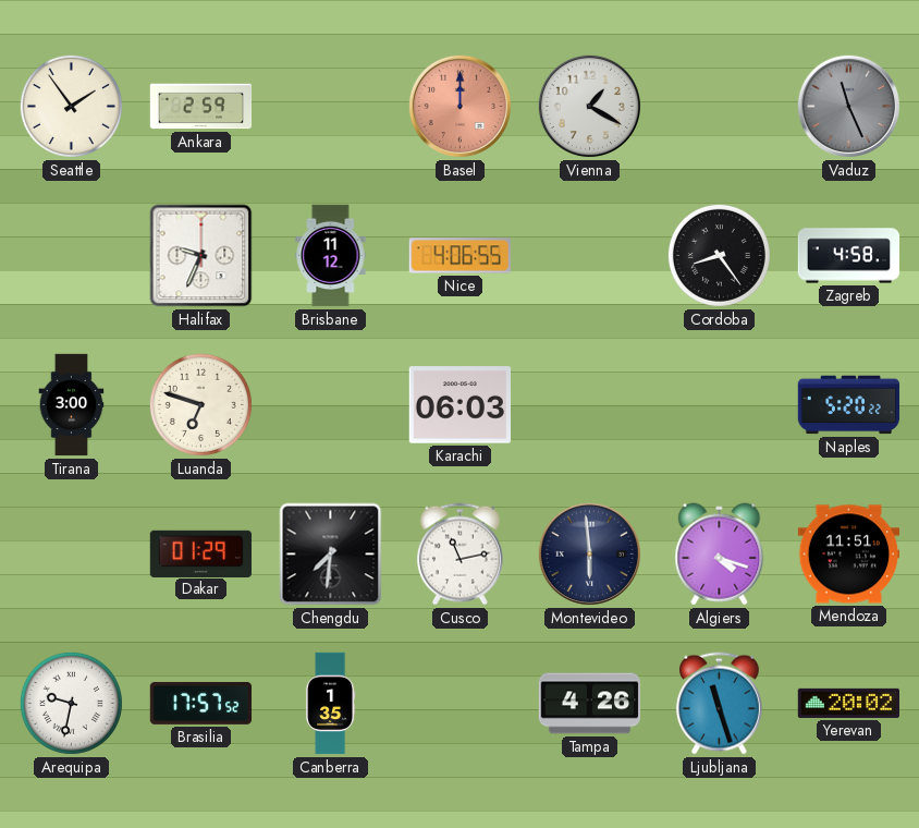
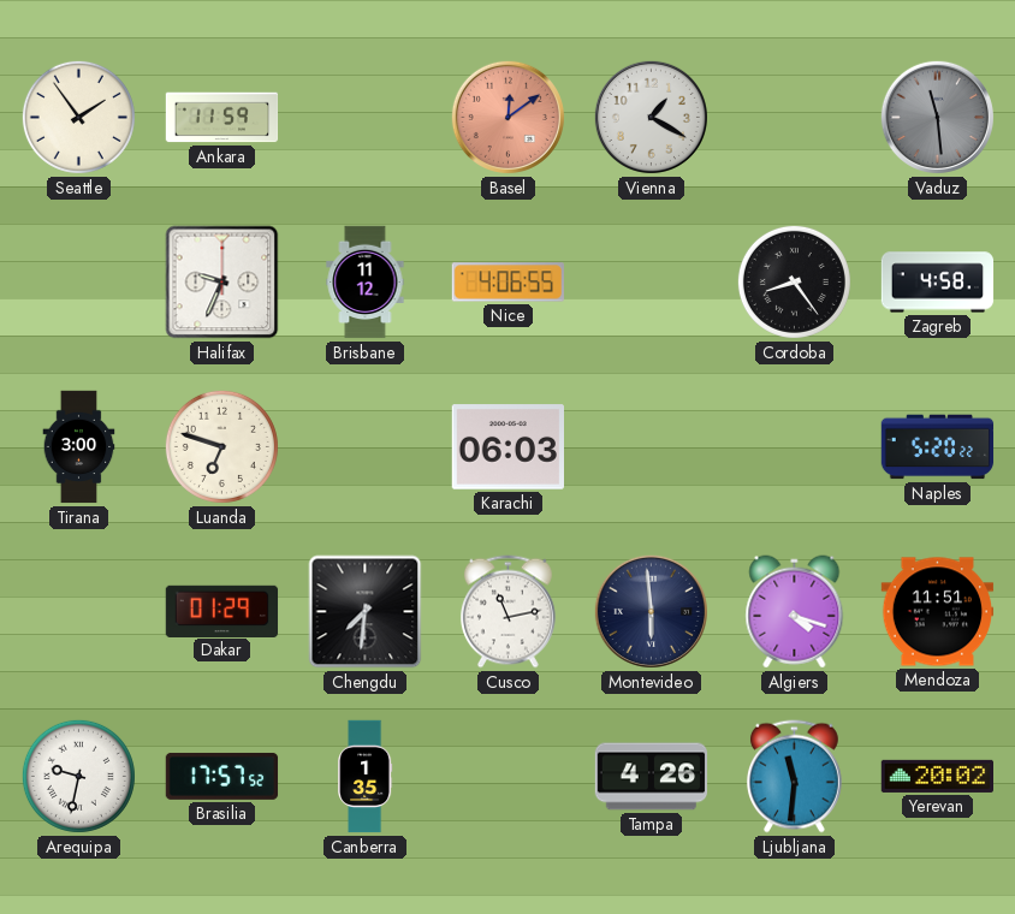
Ankara: 2:59 -> 11:59
Basel: 12:00 -> 12:09
Vaduz: 11:26 -> 11:29
Ljubljana: 11:27 -> 11:31
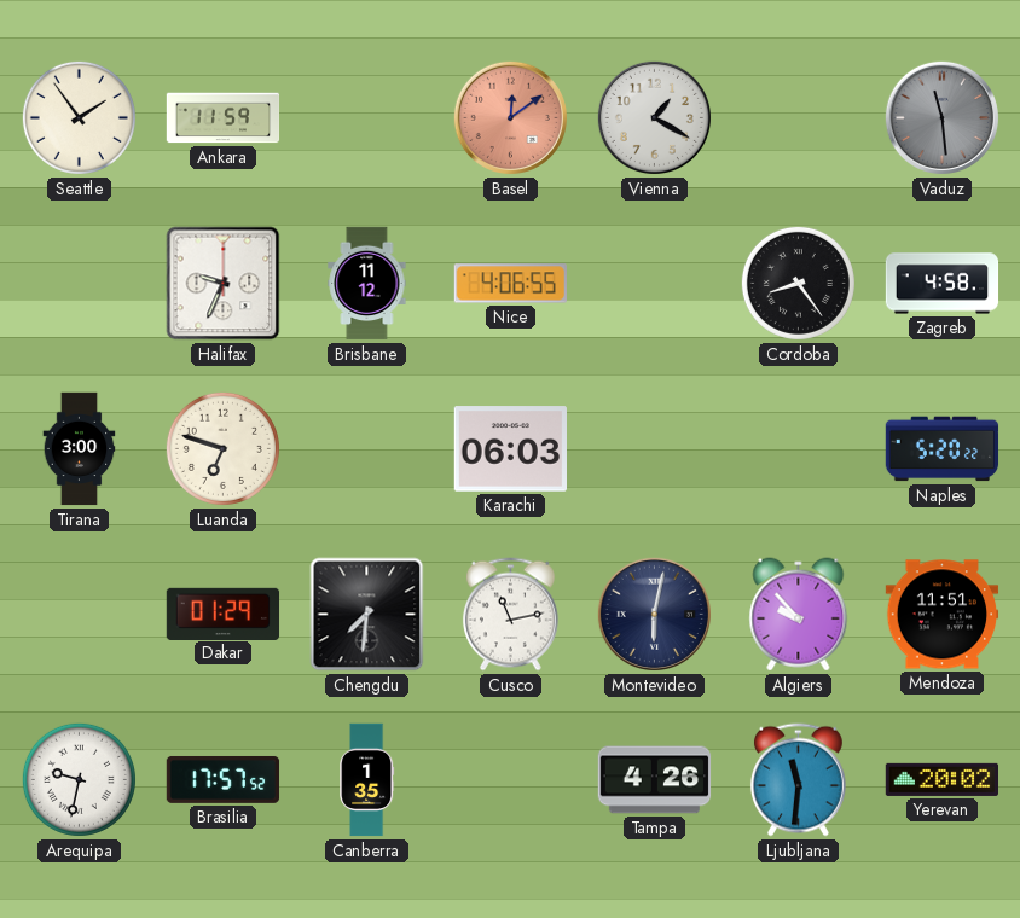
Montevideo: 5:59 -> 6:02
Algiers: 4:18 -> 9:53
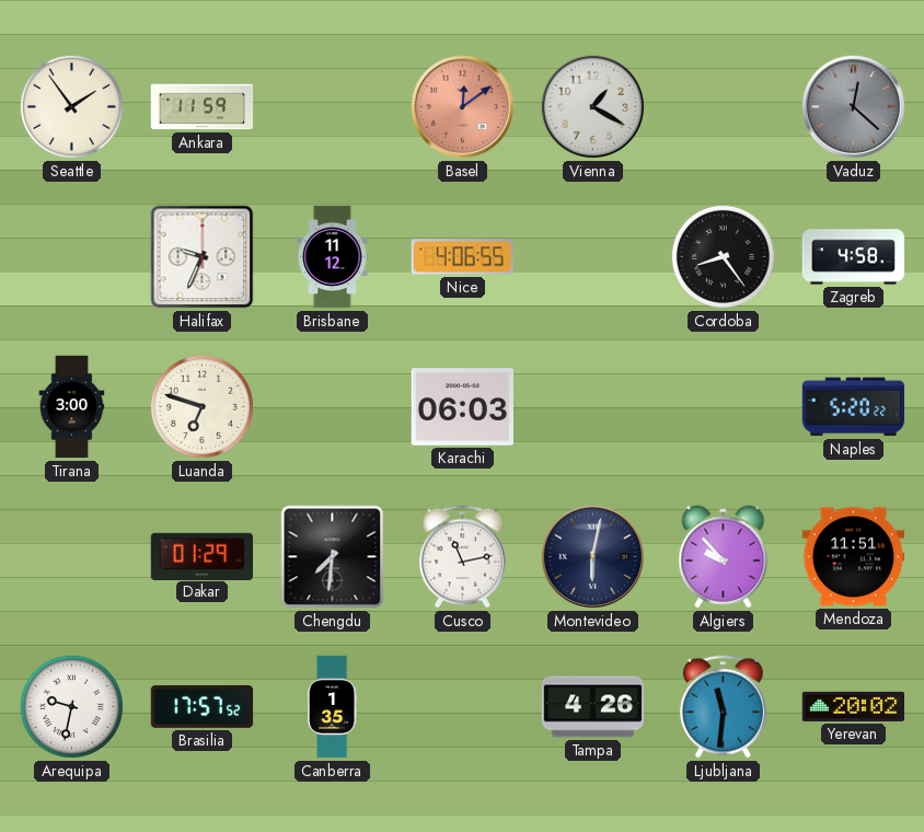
Vaduz: 11:29 -> 12:22
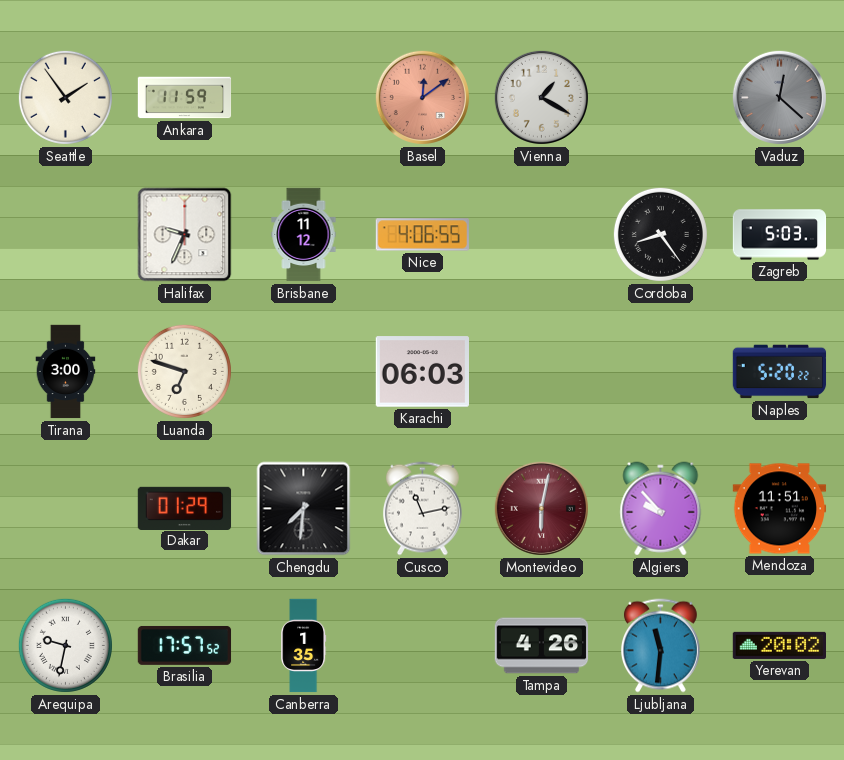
Zagreb: 4:58 -> 5:03
Montevideo dial: navy -> burgundy
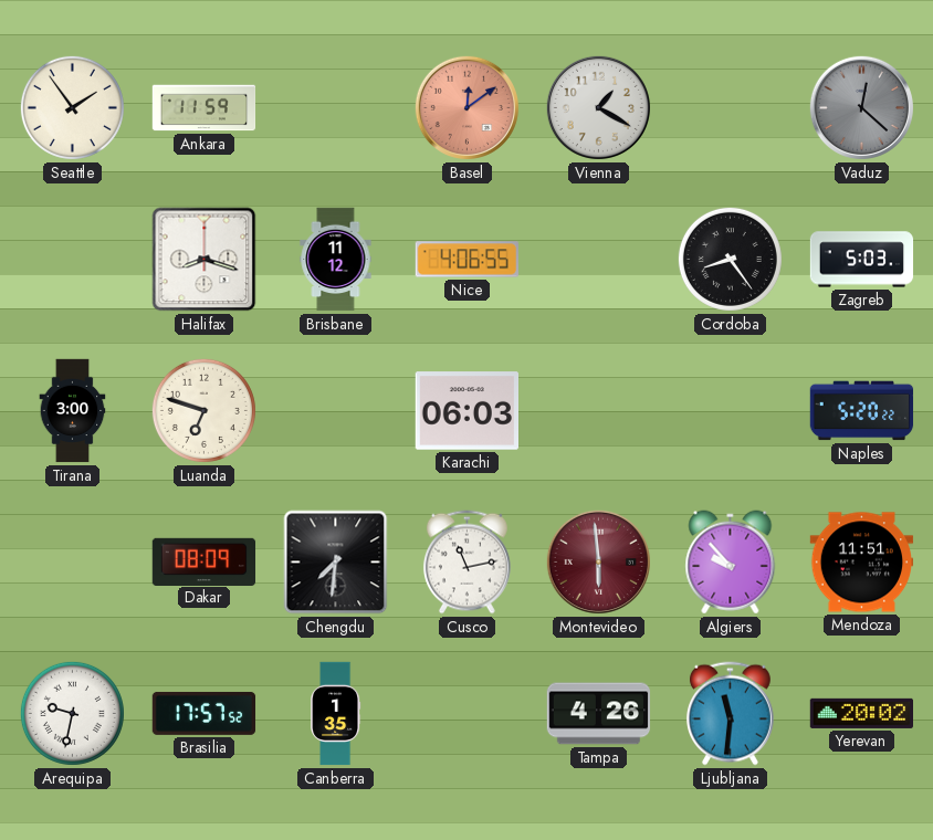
Halifax: 9:34 -> 8:18
Dakar: 01:29 -> 08:09
Montevideo: 6:02 -> 5:59
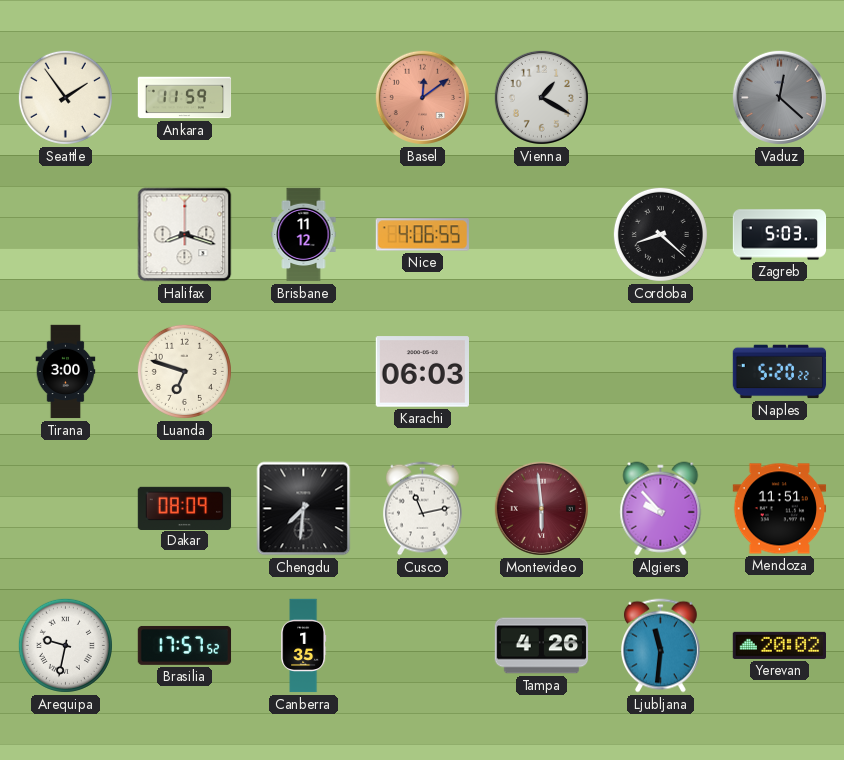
Cordoba: 8:24 -> 8:22
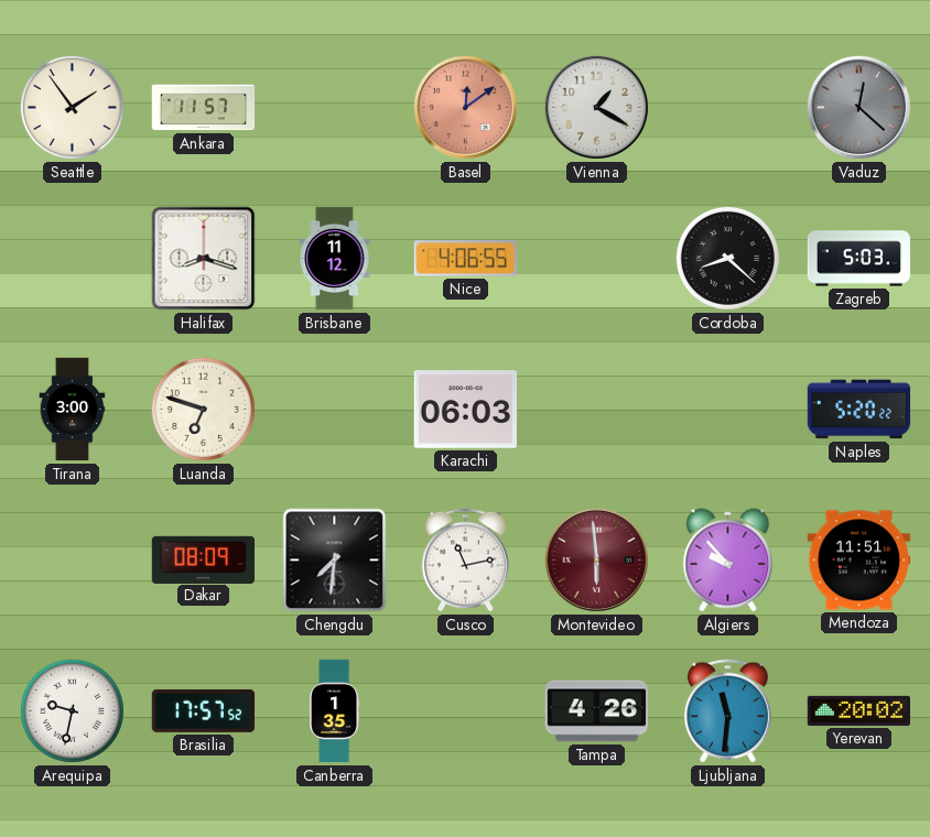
Ankara: 11:59 -> 11:57
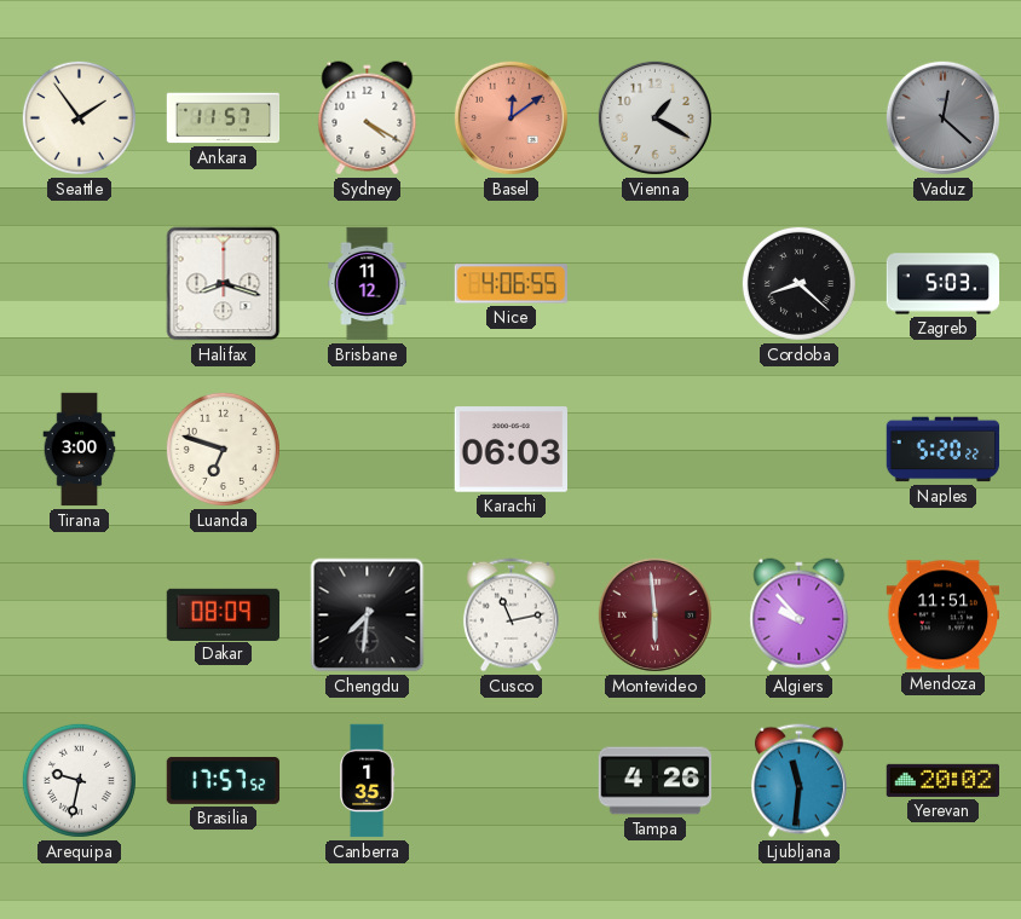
Sydney: none -> 4:20
